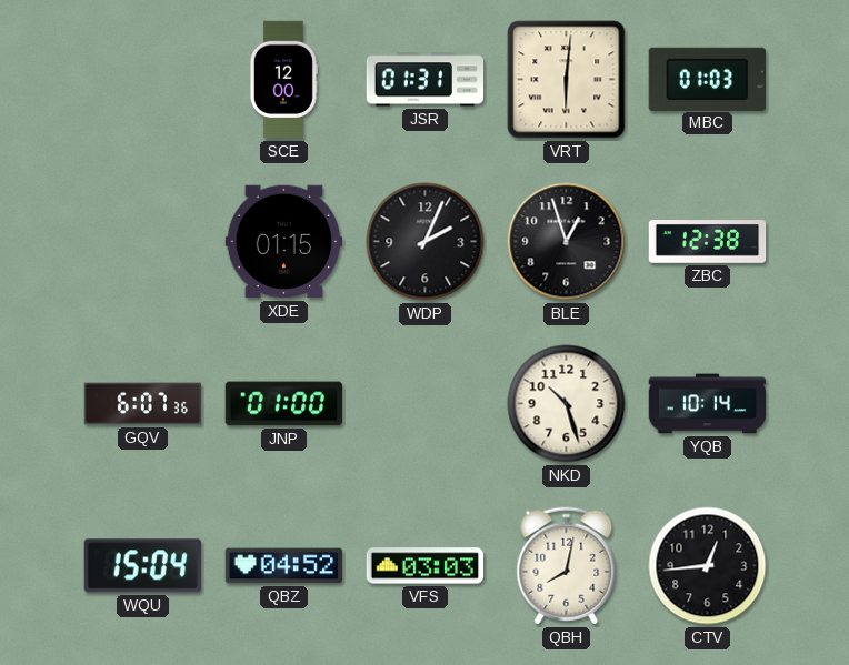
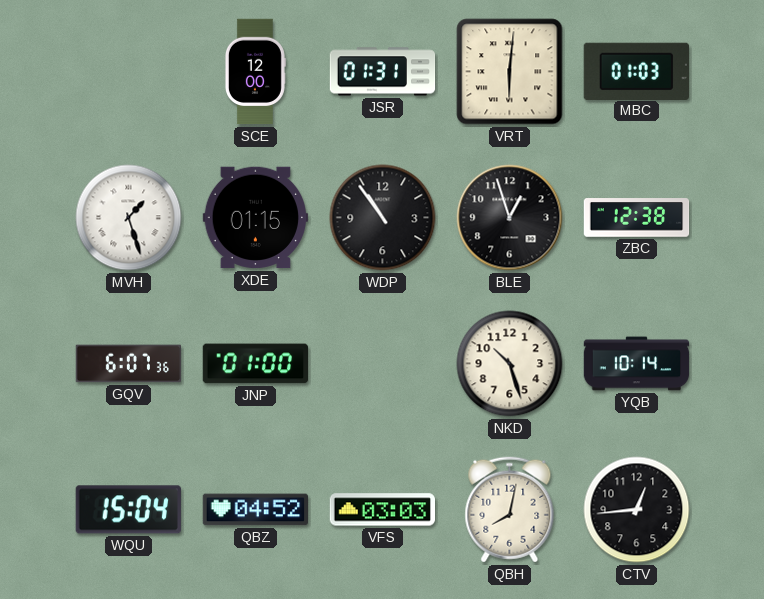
MVH: none -> 1:27
WDP: 2:04 -> 10:54
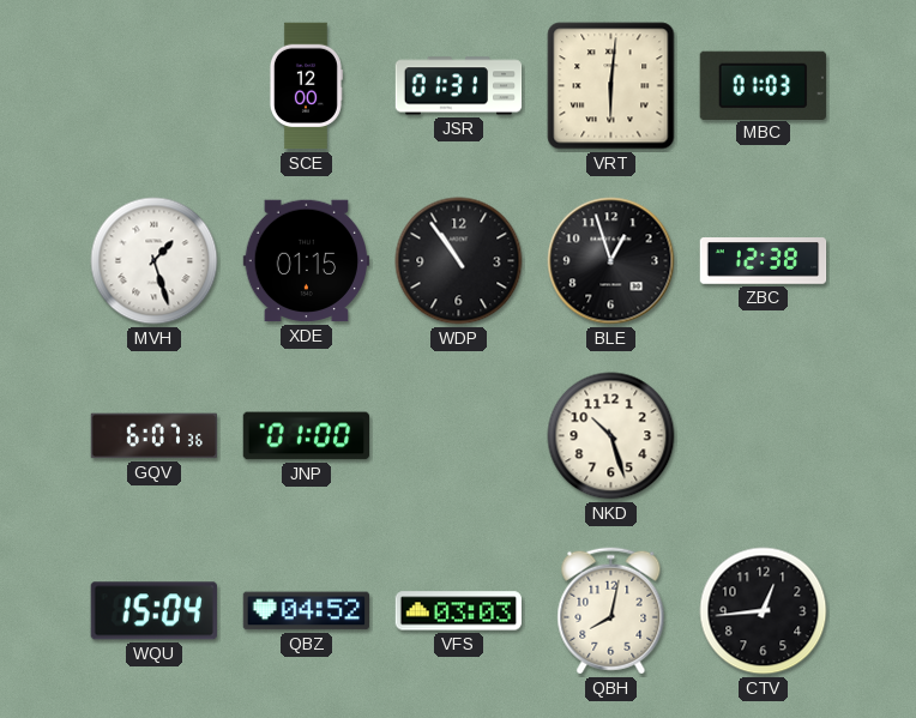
YQB: 10:14 -> none
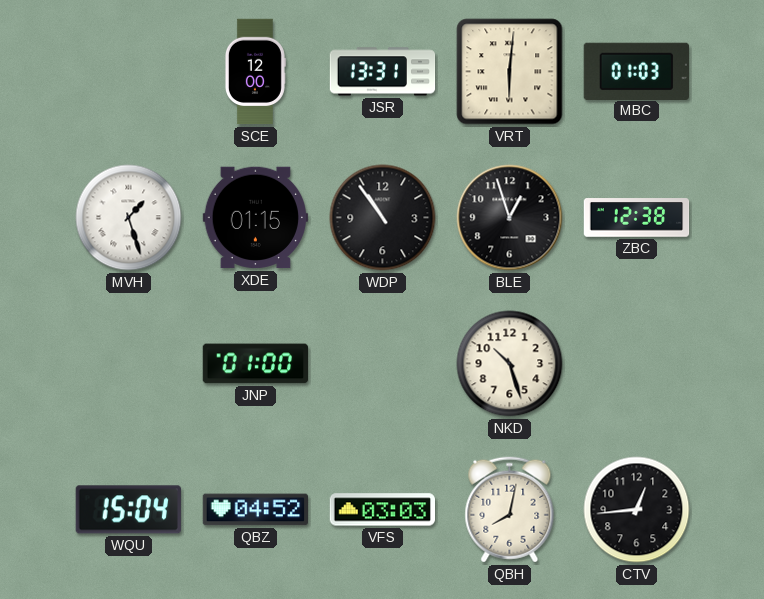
JSR: 01:31 -> 13:31
GQV: 6:07 -> none
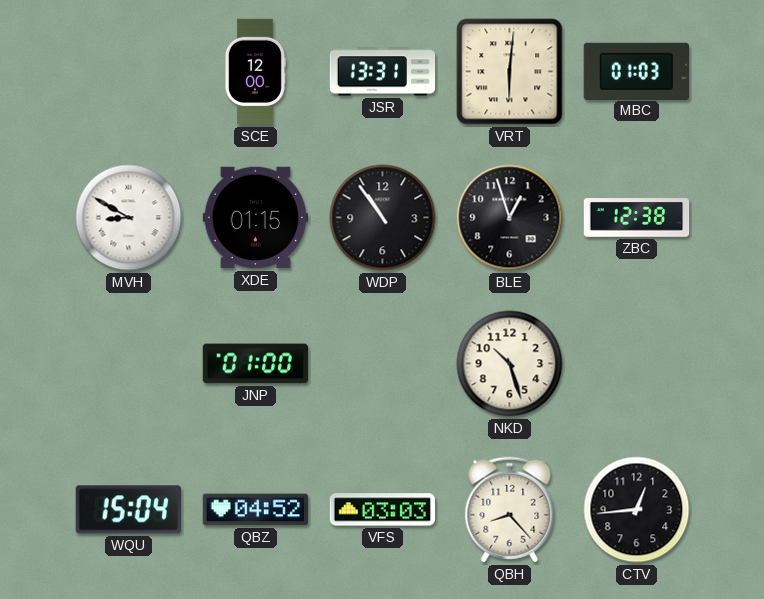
MVH: 1:27 -> 8:50
QBH: 8:02 -> 8:23
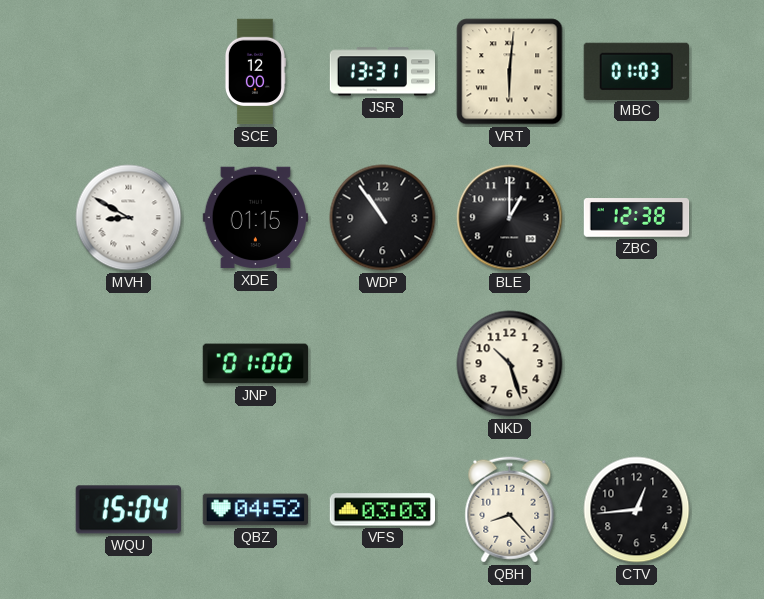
BLE: 12:57 -> 1:00
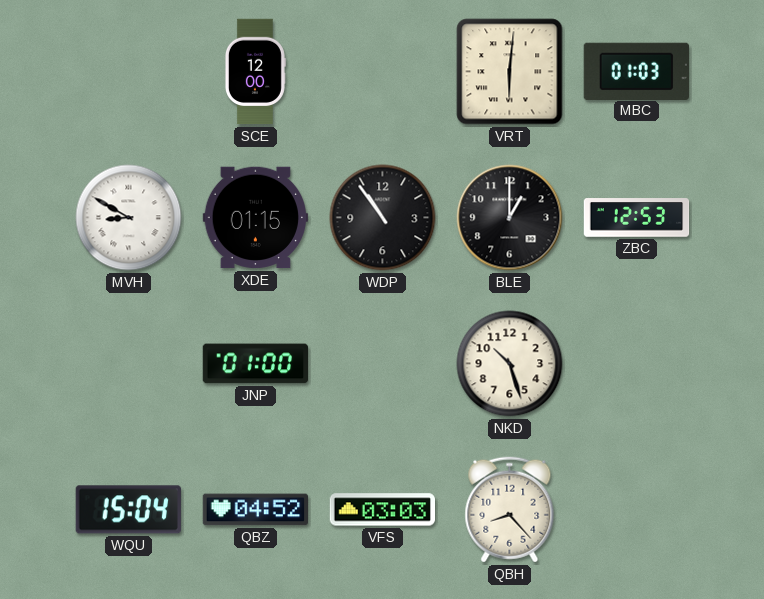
JSR: 13:31 -> none
ZBC: 12:38 -> 12:53
CTV: 12:44 -> none
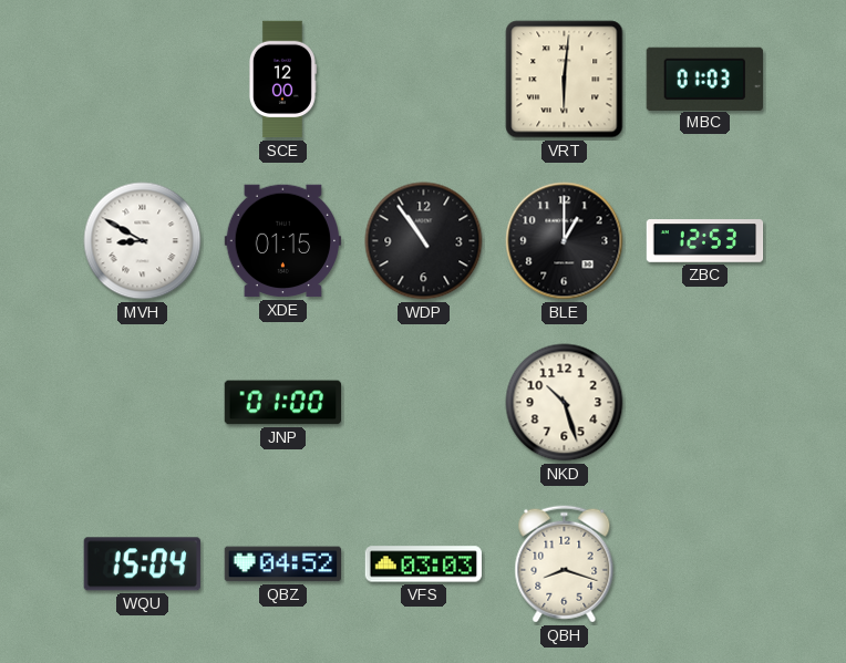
QBH: 8:23 -> 8:18
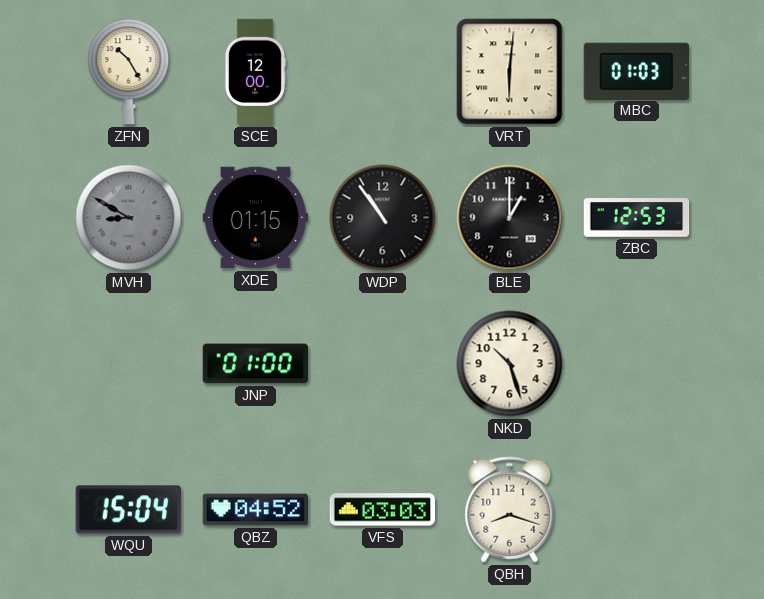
ZFN: none -> 10:25
MVH dial: white -> grey
